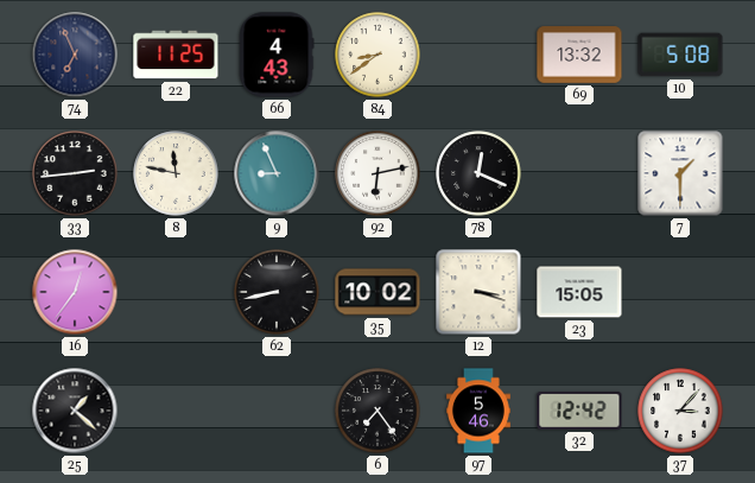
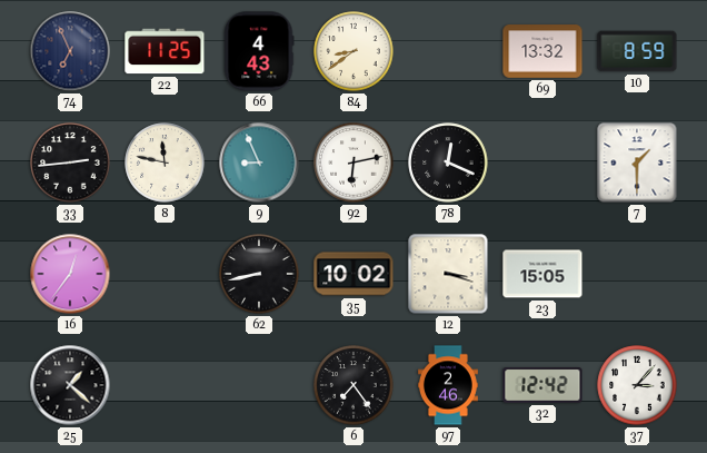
10: 5:08 -> 8:59
97: 5:46 -> 2:46
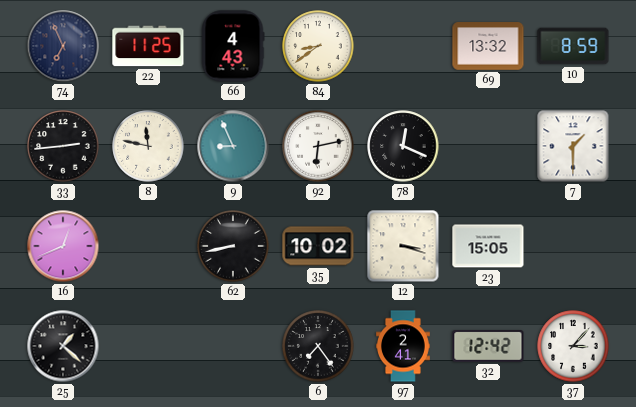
16: 12:36 -> 12:41
97: 2:46 -> 2:41
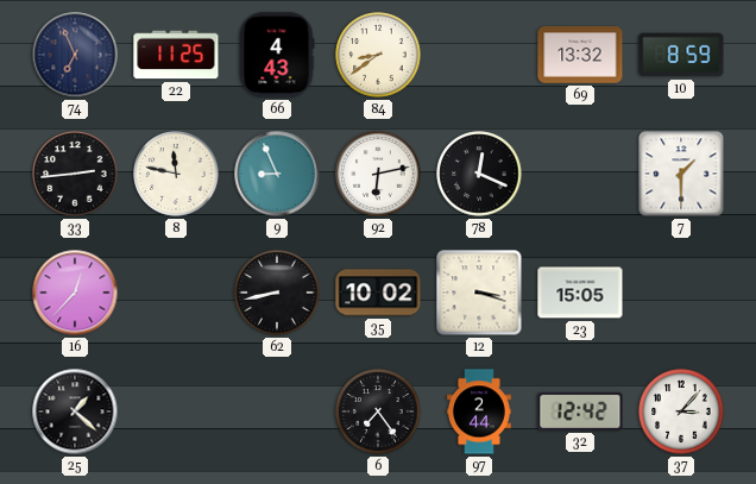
16: 12:41 -> 12:37
97: 2:41 -> 2:44
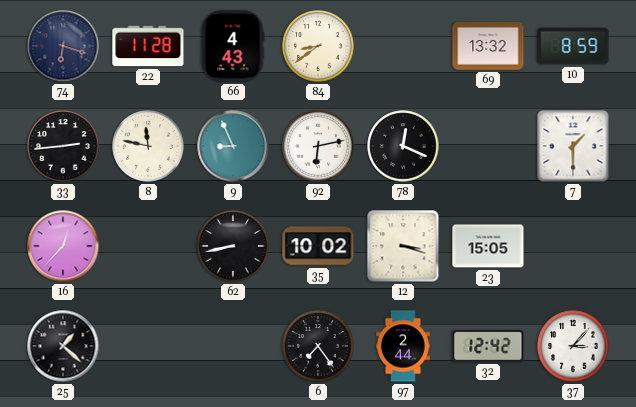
74: 6:56 -> 6:18
22: 11:25 -> 11:28
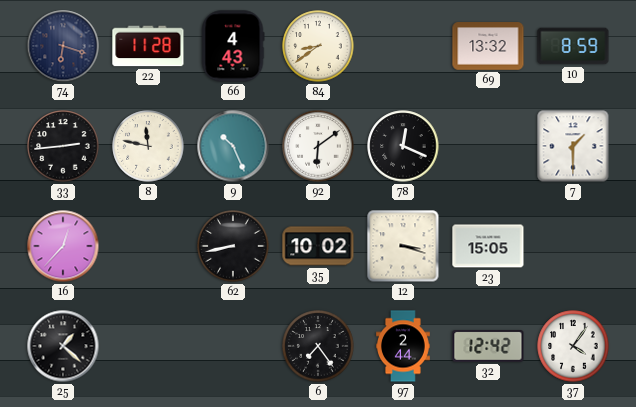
9: 8:56 -> 10:26
92: 6:13 -> 6:09
37: 3:07 -> 4:06
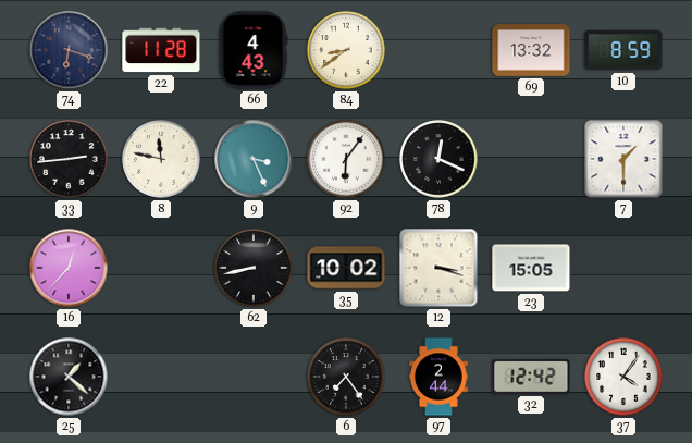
9: 10:26 -> 3:26
92: 6:09 -> 6:06
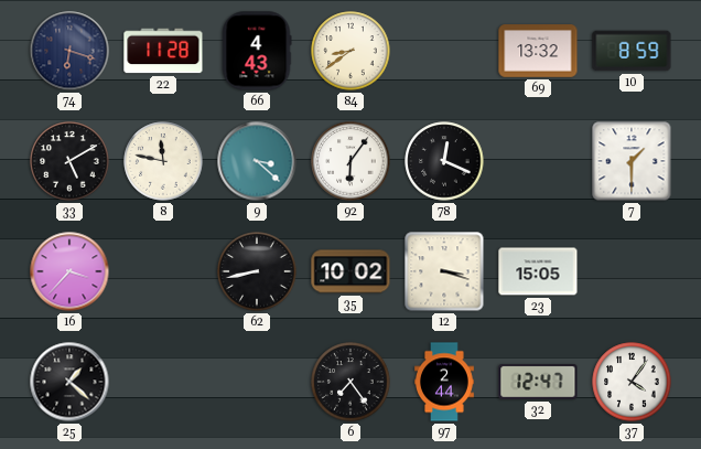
33: 2:44 -> 5:10
9: 3:26 -> 3:22
16: 12:37 -> 3:37
32: 12:42 -> 12:47
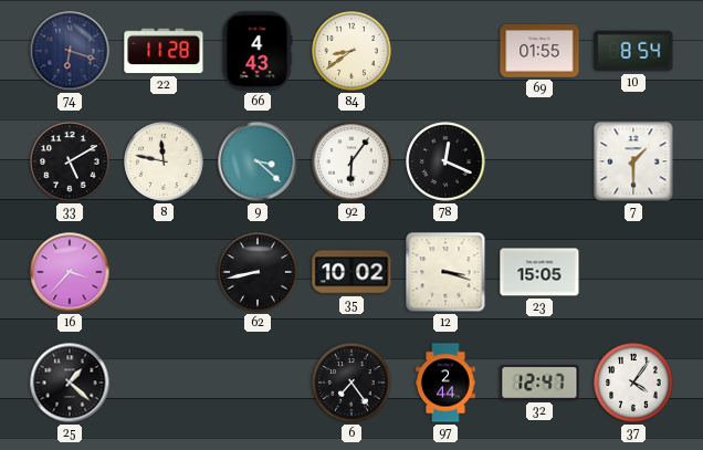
69: 13:32 -> 01:55
10: 8:59 -> 8:54
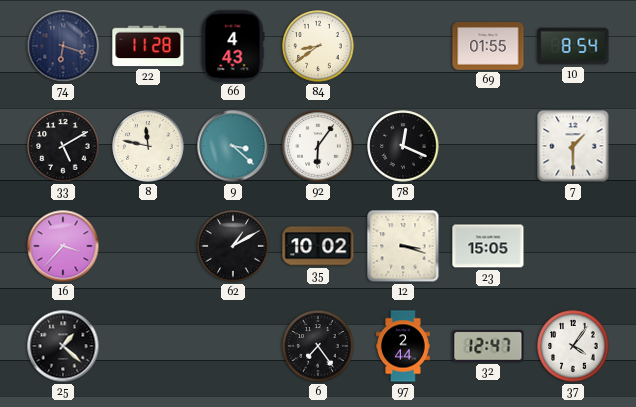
62: 8:43 -> 1:10
